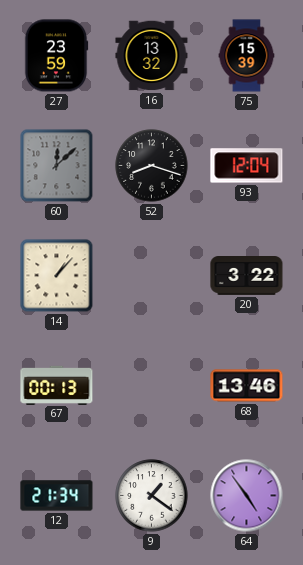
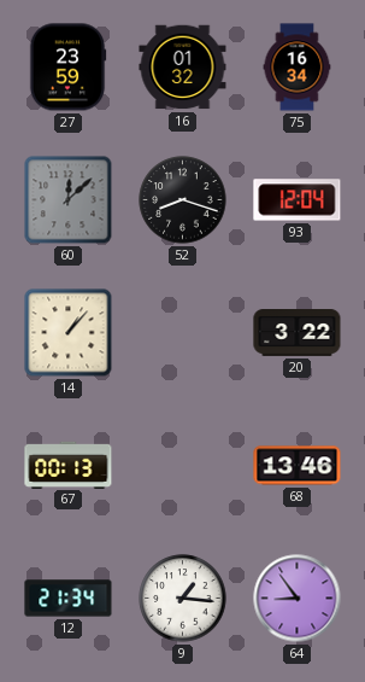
16: 13:32 -> 01:32
75: 15:39 -> 16:34
9: 1:21 -> 1:16
64: 4:54 -> 8:54
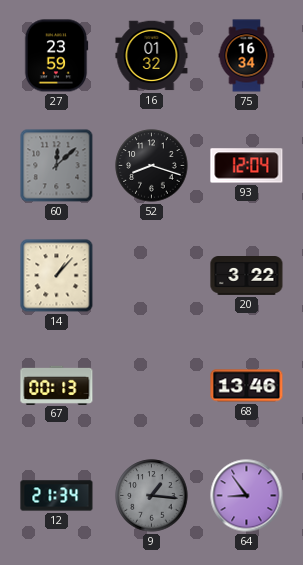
9 dial: white -> grey
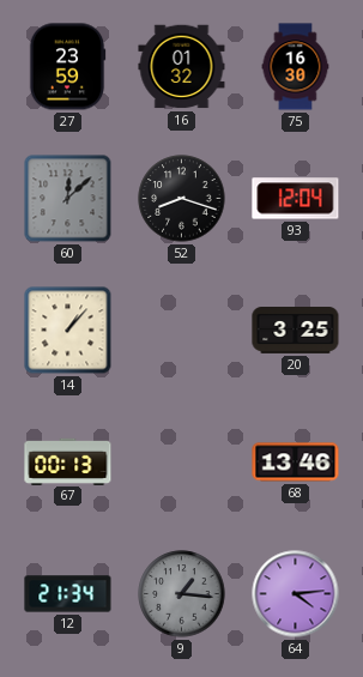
75: 16:34 -> 16:30
20: 3:22 -> 3:25
64: 8:54 -> 4:14
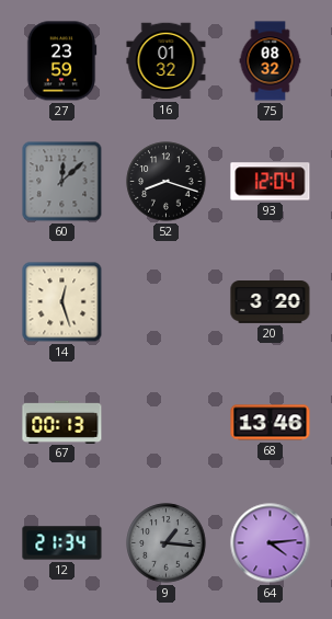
75: 16:30 -> 08:32
14: 1:07 -> 12:27
20: 3:25 -> 3:20
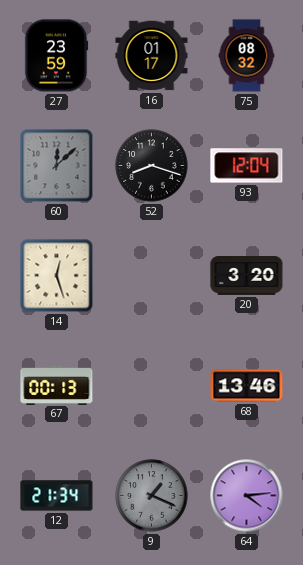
16: 01:32 -> 01:17
9: 1:16 -> 1:19
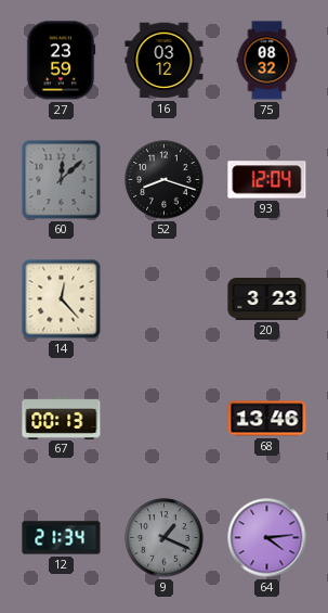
16: 01:17 -> 03:12
14: 12:27 -> 12:23
20: 3:20 -> 3:23
